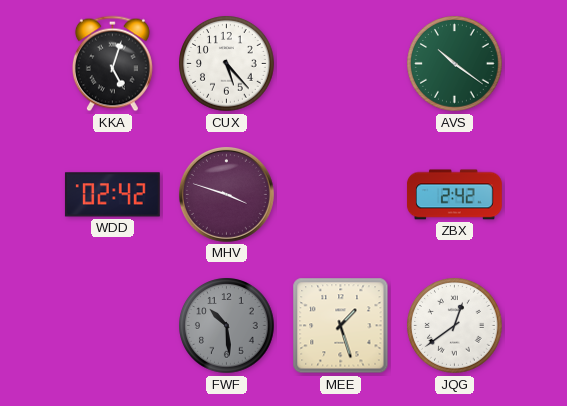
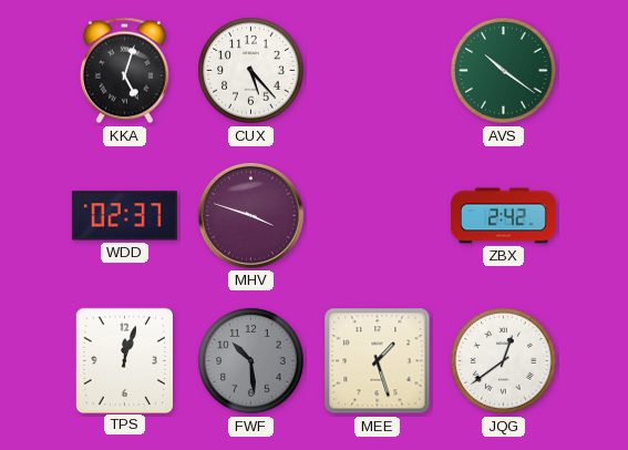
WDD: 02:42 -> 02:37
TPS: none -> 12:03
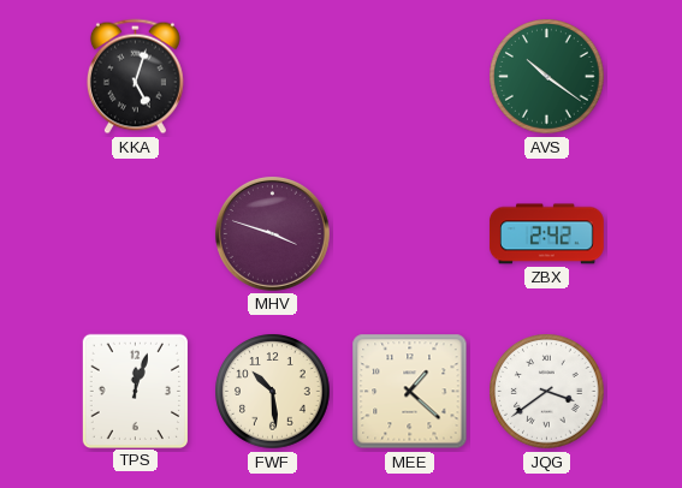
CUX: 5:23 -> none
WDD: 02:37 -> none
FWF dial: grey -> cream
MEE: 1:27 -> 1:22
JQG: 12:39 -> 3:39
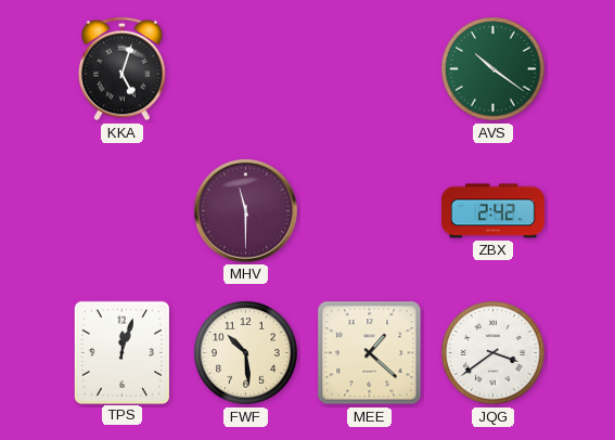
MHV: 3:48 -> 11:30
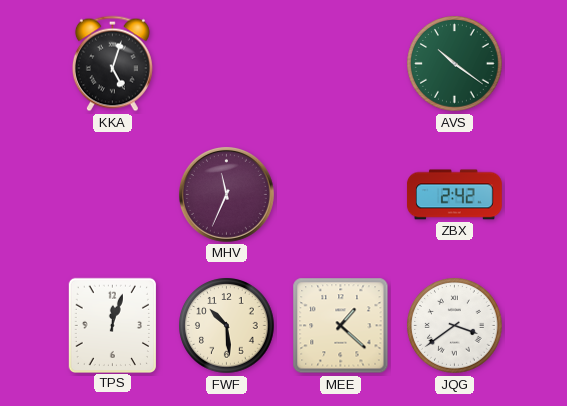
MHV: 11:30 -> 11:34
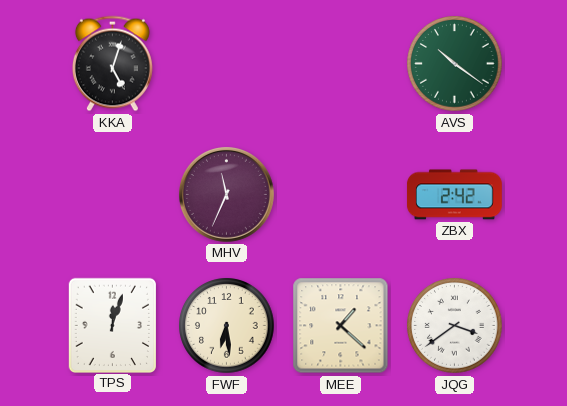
FWF: 10:29 -> 6:29
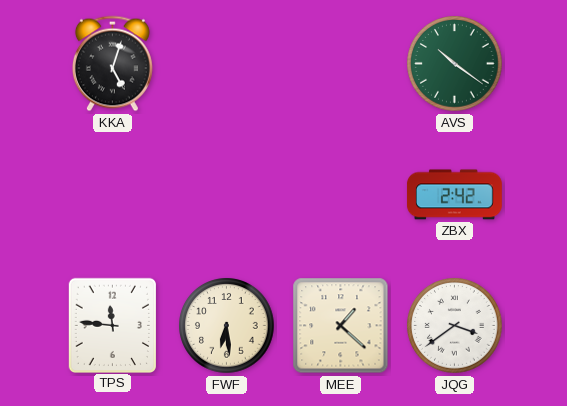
MHV: 11:34 -> none
TPS: 12:03 -> 11:46
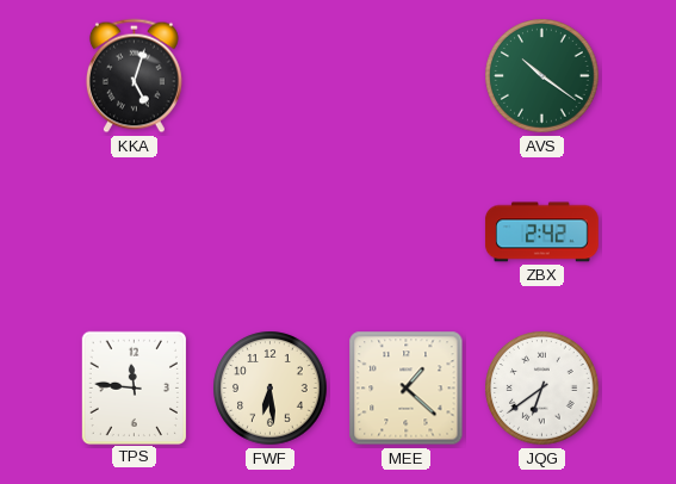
JQG: 3:39 -> 6:39
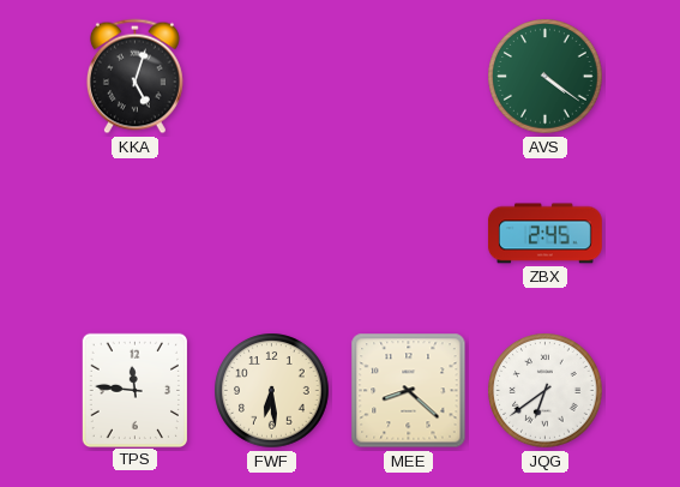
AVS: 10:21 -> 4:21
ZBX: 2:42 -> 2:45
MEE: 1:22 -> 8:22
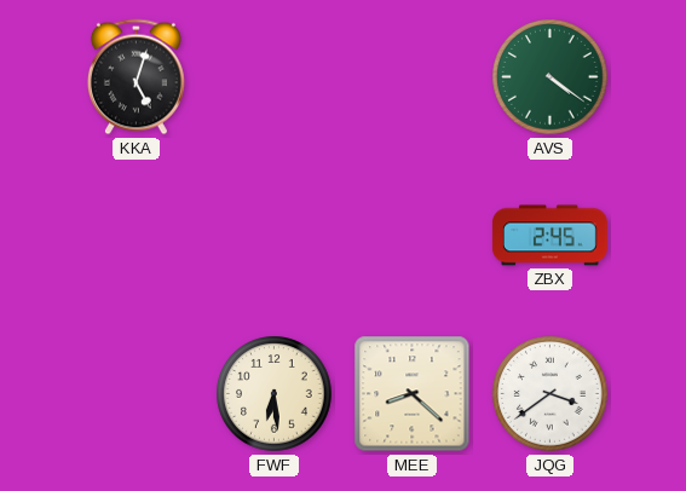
TPS: 11:46 -> none
JQG: 6:39 -> 3:39
